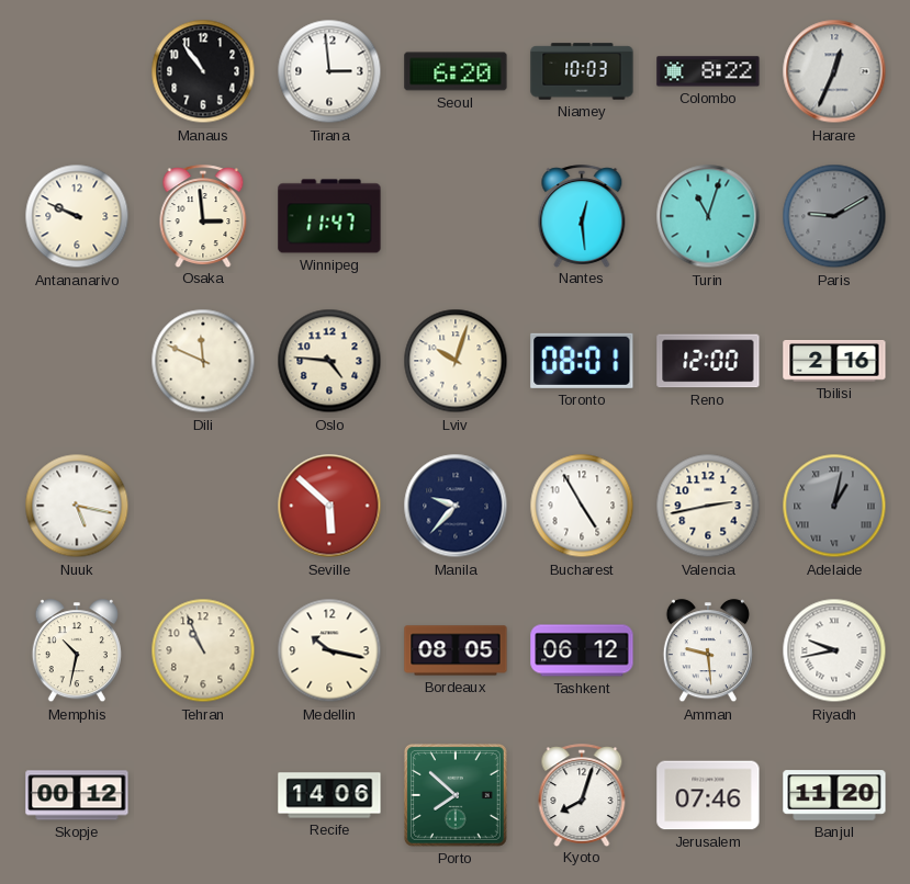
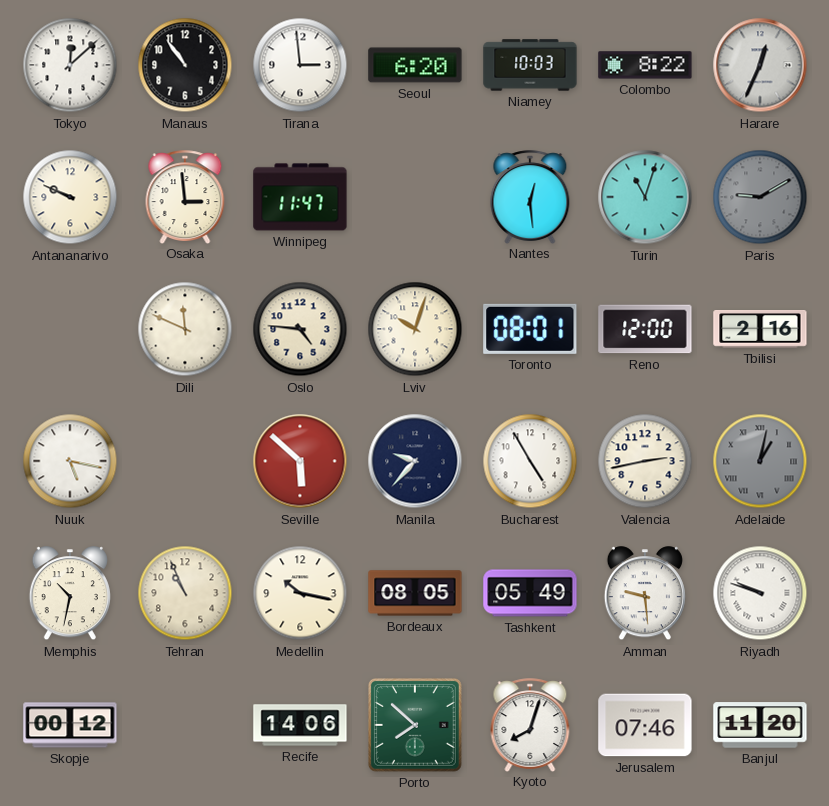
Tokyo: none -> 12:08
Tashkent: 06:12 -> 05:49
Riyadh: 9:43 -> 9:48
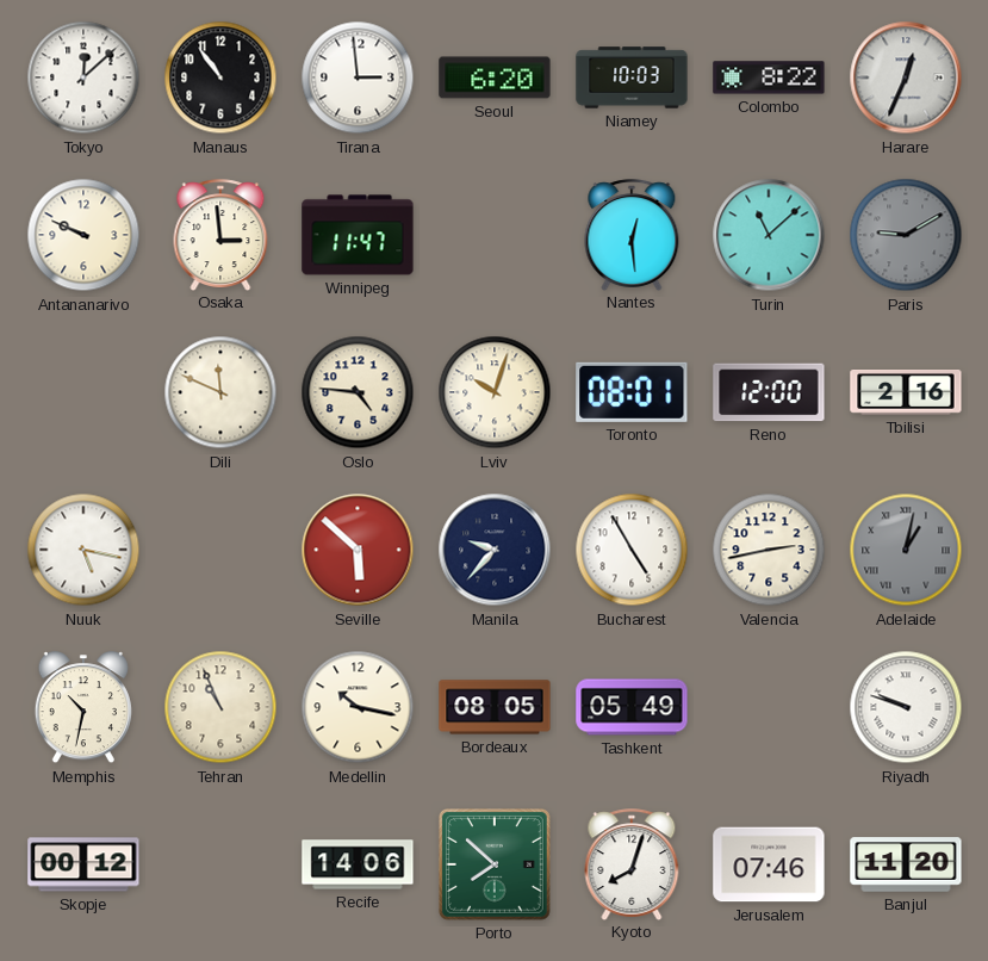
Turin: 11:03 -> 11:08
Amman: 9:29 -> none
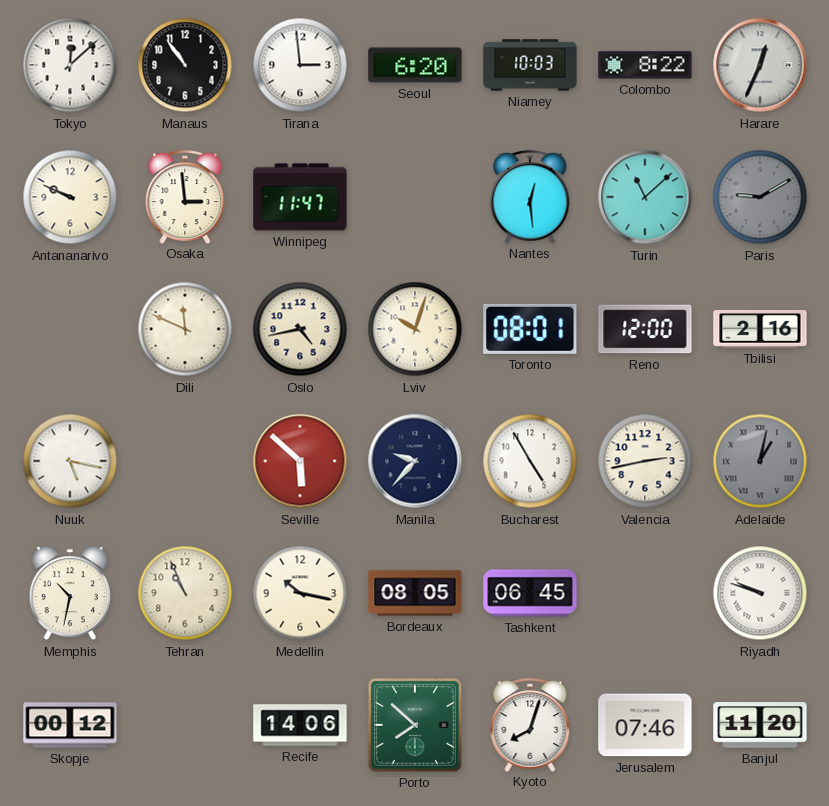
Oslo: 4:46 -> 4:43
Tashkent: 05:49 -> 06:45
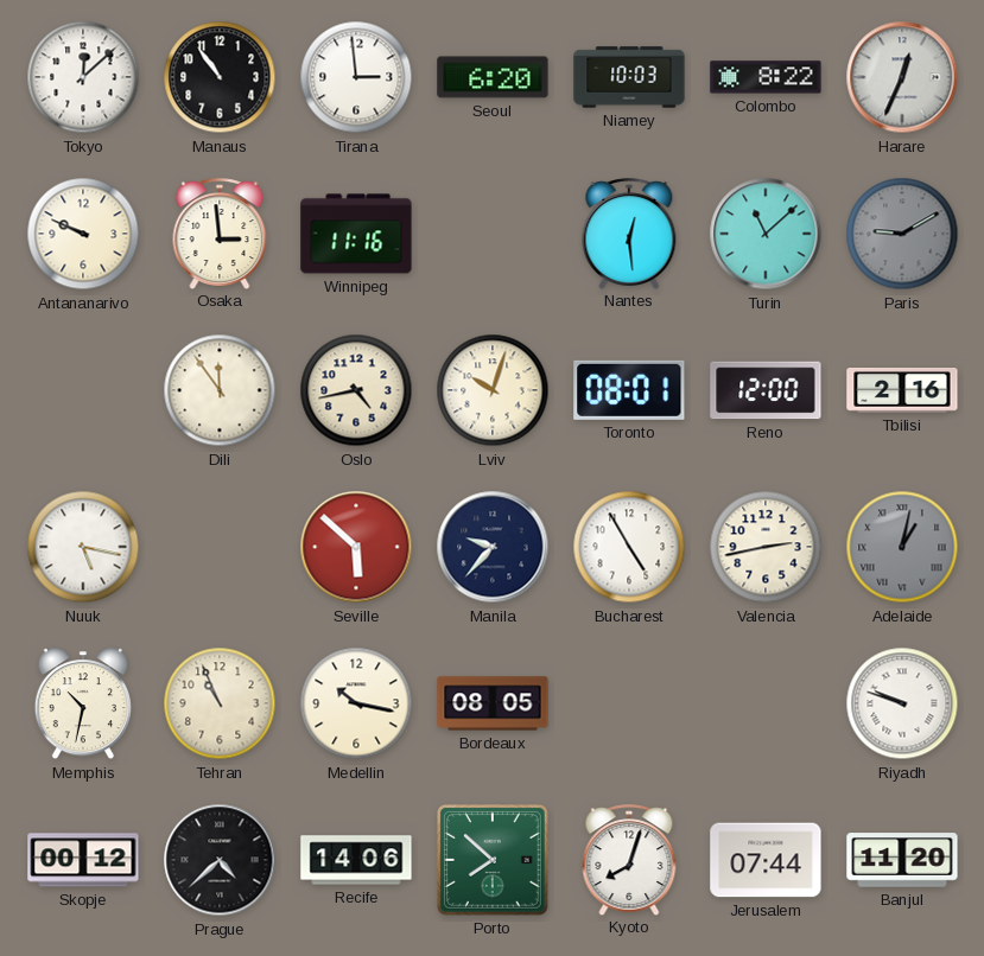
Winnipeg: 11:47 -> 11:16
Dili: 11:49 -> 11:54
Tashkent: 06:45 -> none
Prague: none -> 4:38
Jerusalem: 07:46 -> 07:44
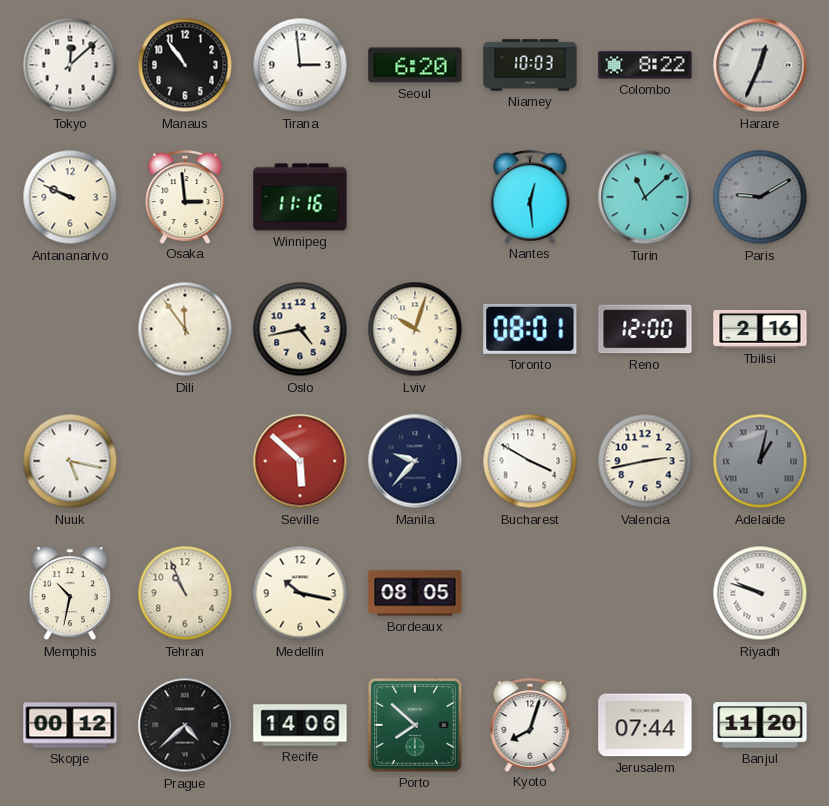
Bucharest: 4:55 -> 3:50
